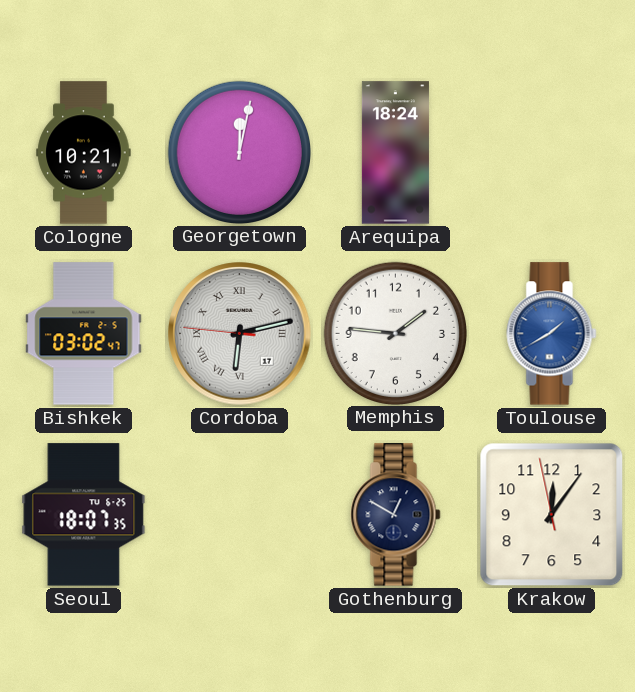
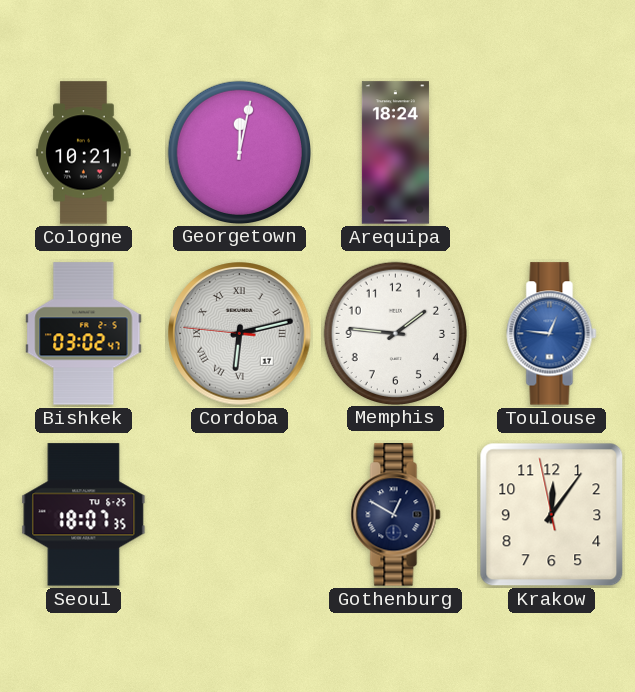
Toulouse: 1:40 -> 12:46
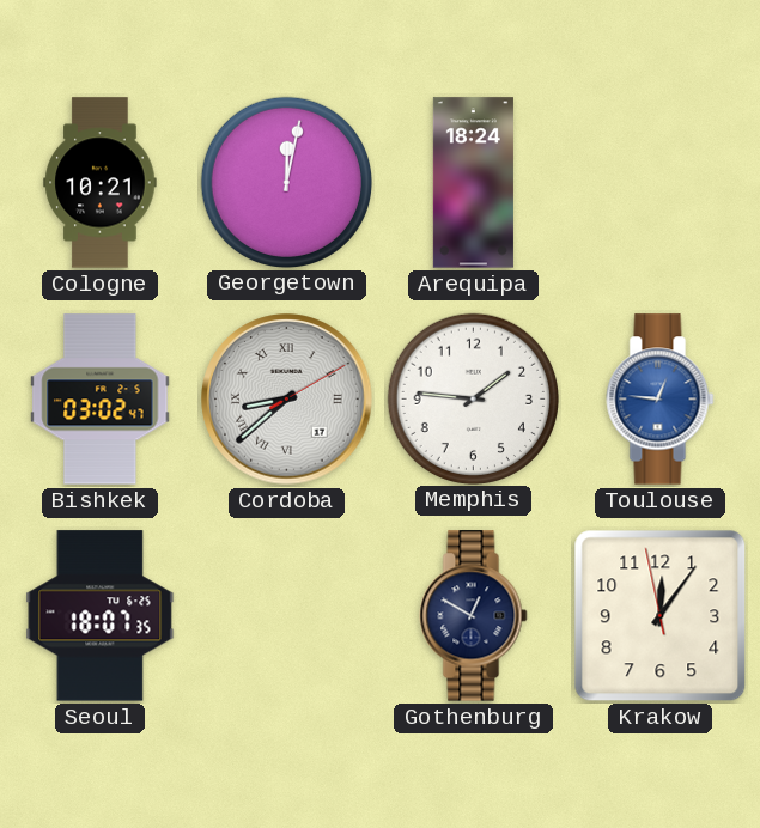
Cordoba: 6:12 -> 8:38
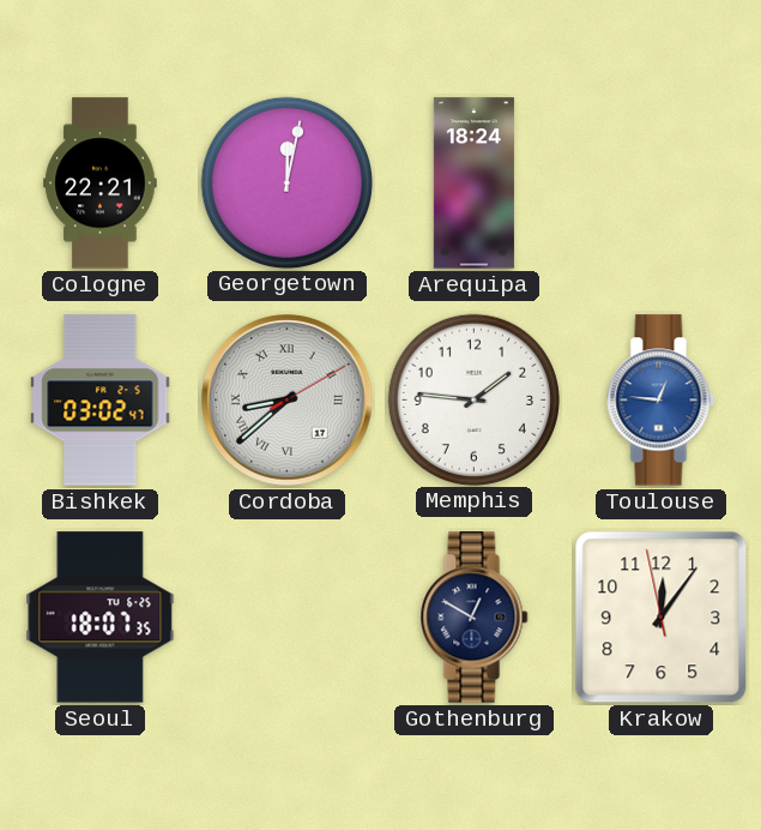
Cologne: 10:21 -> 22:21
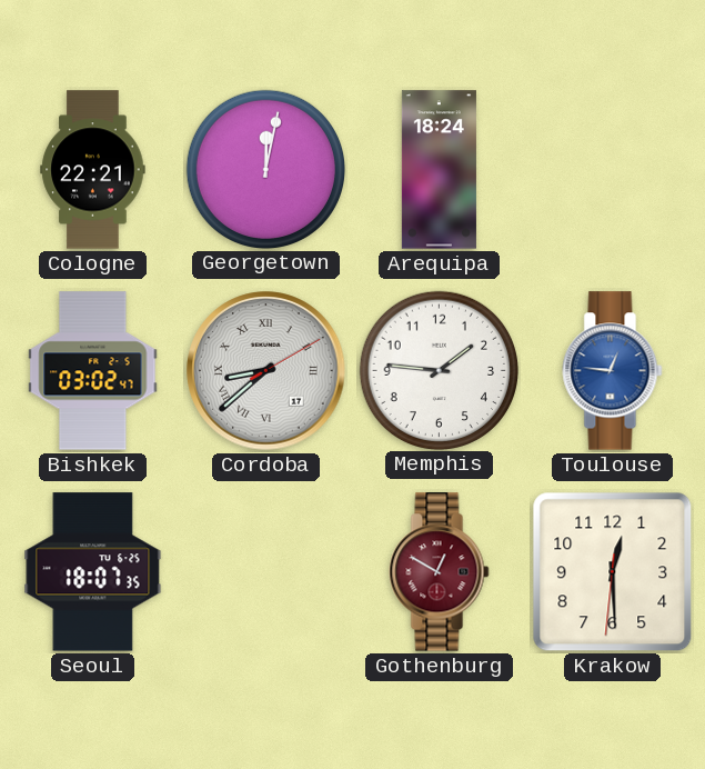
Gothenburg dial: navy -> burgundy
Krakow: 12:05 -> 12:29
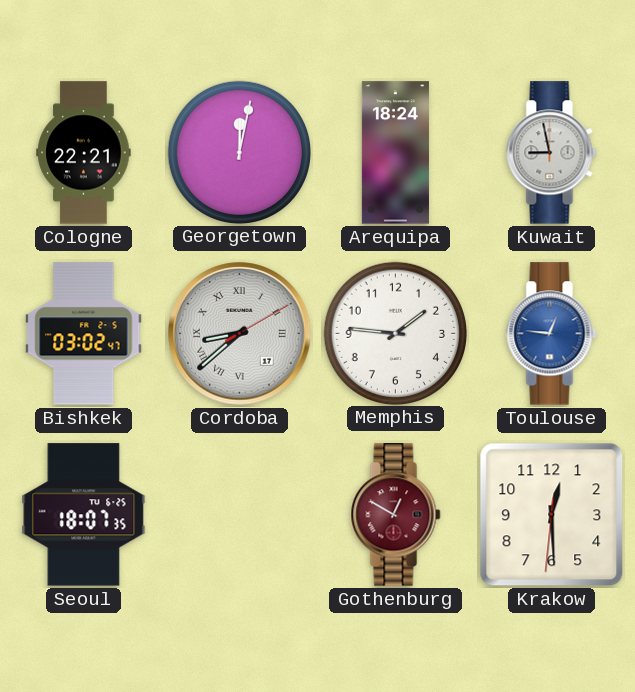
Kuwait: none -> 8:58
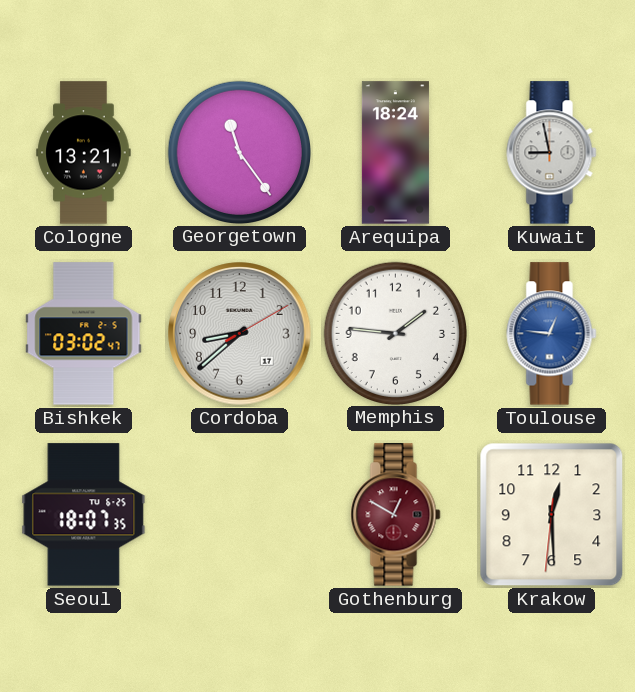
Cologne: 22:21 -> 13:21
Georgetown: 12:02 -> 11:24
Cordoba numerals: Roman -> Arabic
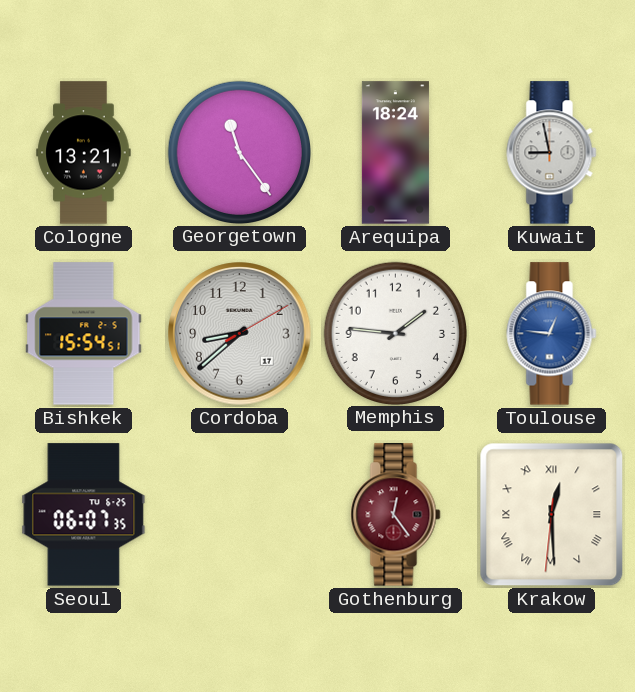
Bishkek: 03:02 -> 15:54
Seoul: 18:07 -> 06:07
Gothenburg: 12:50 -> 12:24
Krakow numerals: Arabic -> Roman
